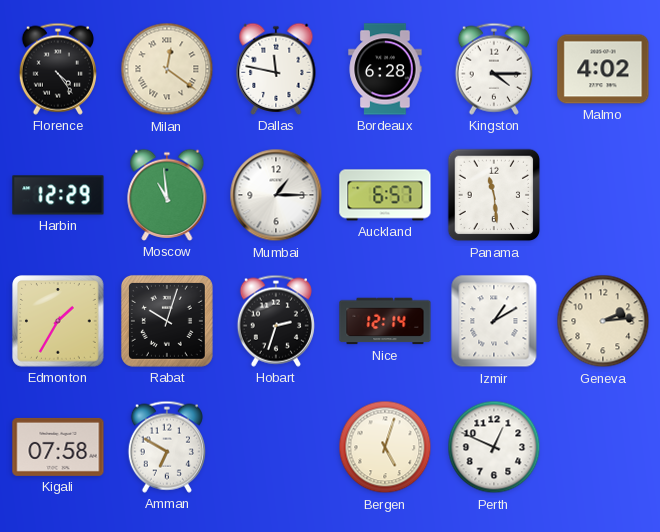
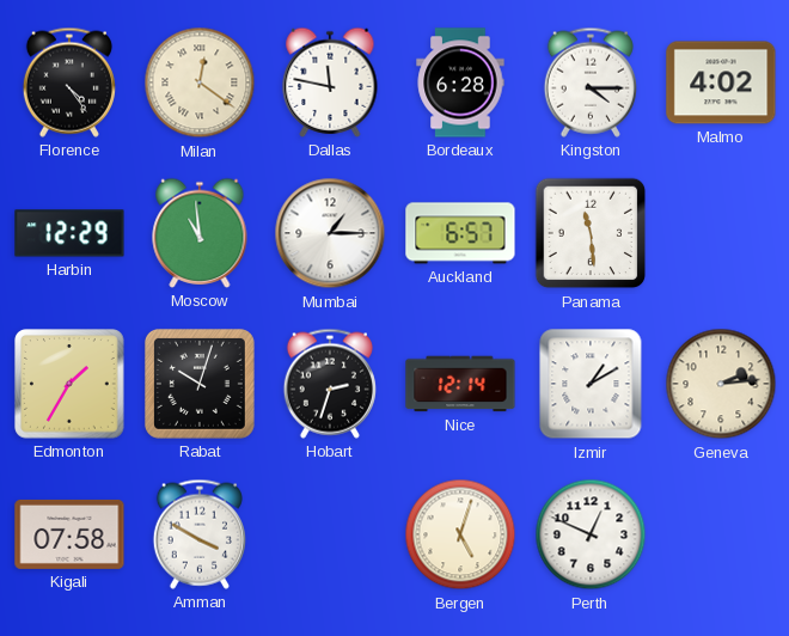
Amman: 6:50 -> 3:50
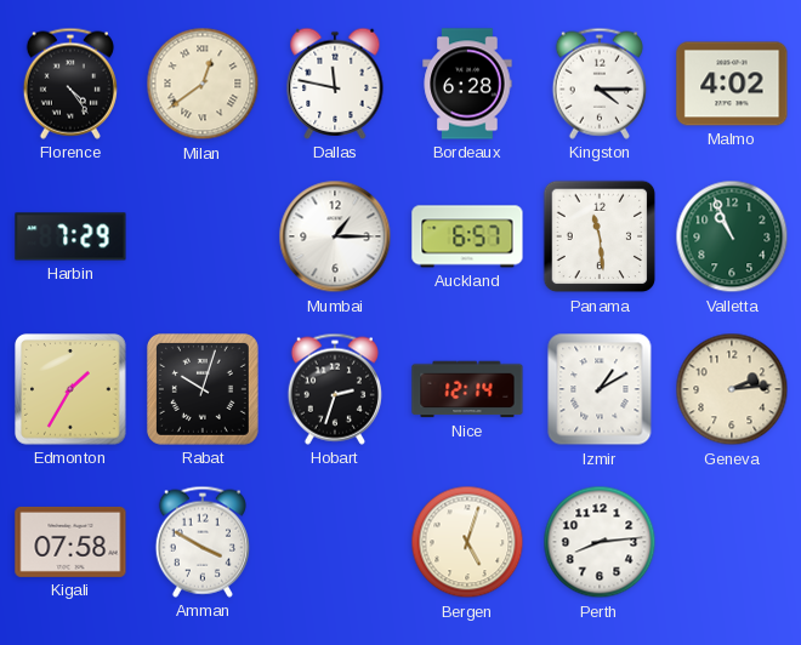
Milan: 12:21 -> 12:39
Harbin: 12:29 -> 7:29
Moscow: 10:59 -> none
Valletta: none -> 10:56
Perth: 12:49 -> 8:14
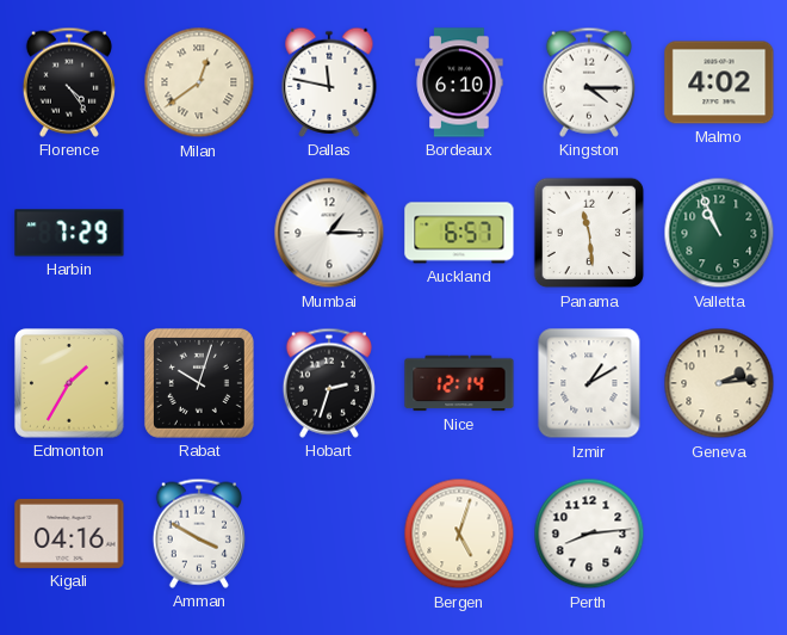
Bordeaux: 6:28 -> 6:10
Kigali: 07:58 -> 04:16
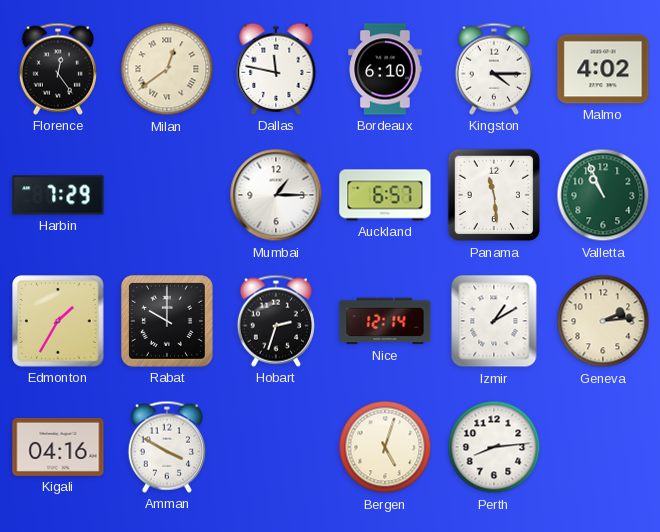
Florence: 4:24 -> 12:24
Rabat: 10:03 -> 10:00
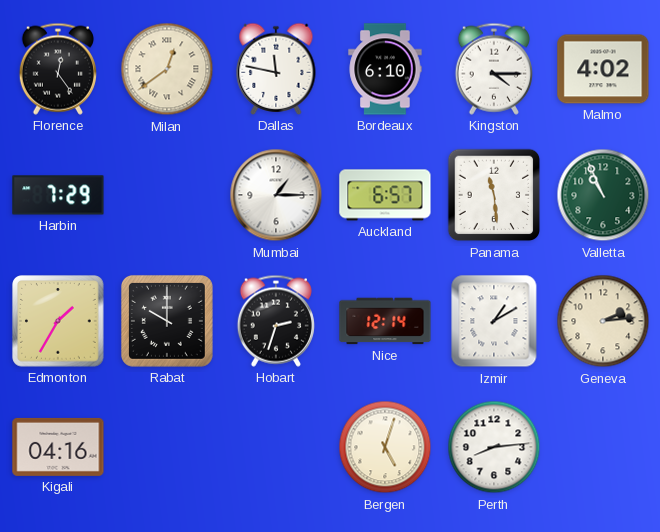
Amman: 3:50 -> none
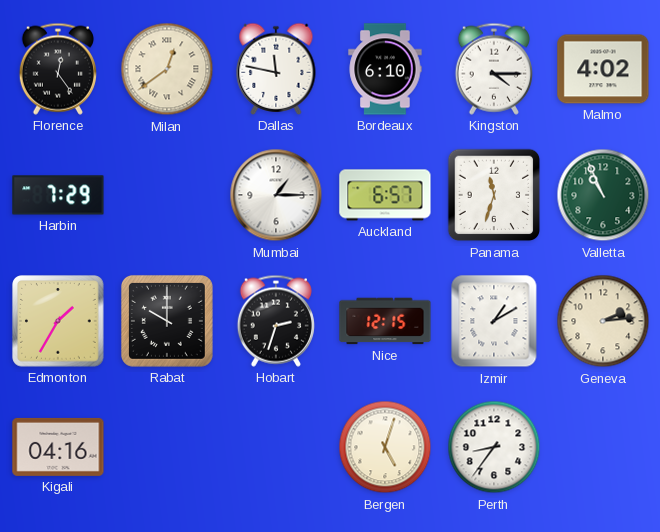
Panama: 11:29 -> 11:33
Nice: 12:14 -> 12:15
Perth: 8:14 -> 8:36
